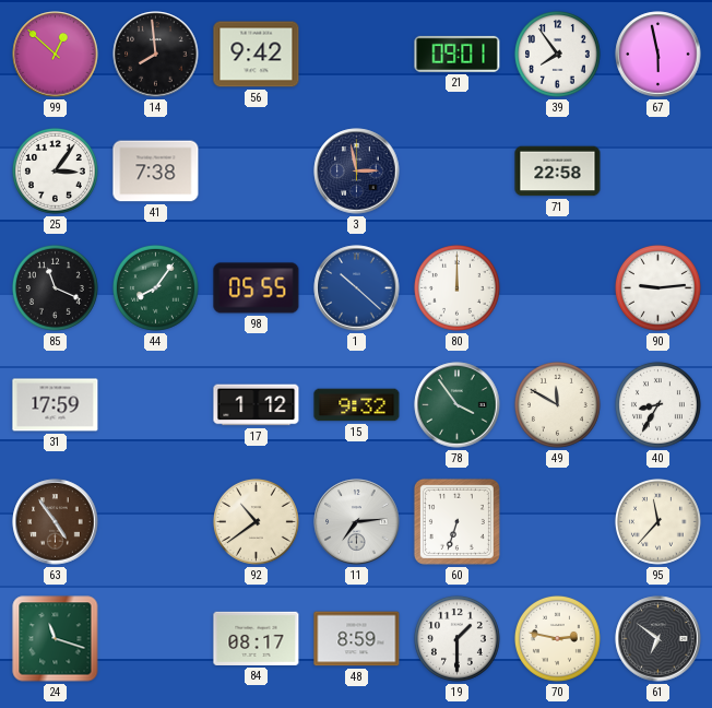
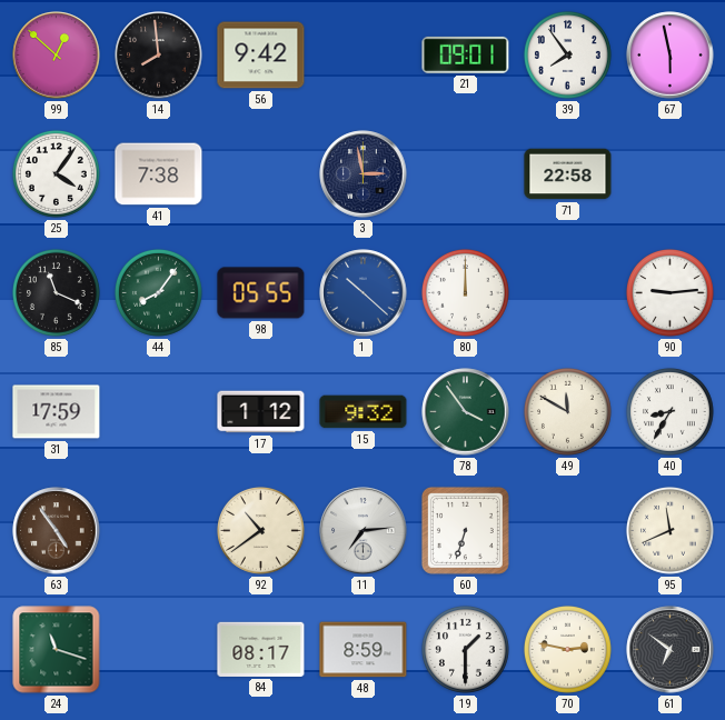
25: 3:06 -> 4:06
95: 11:37 -> 11:41
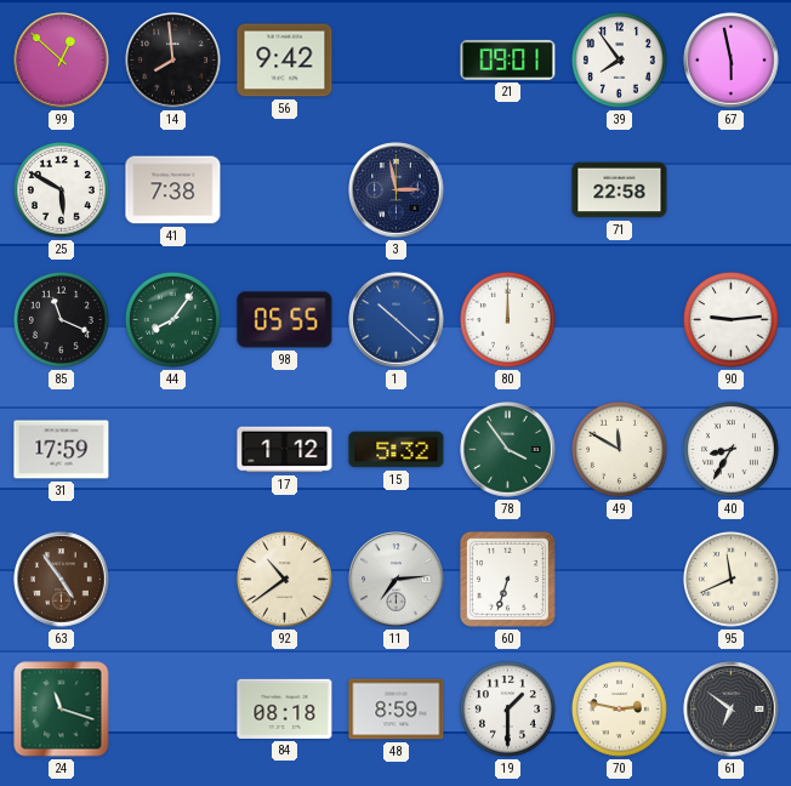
25: 4:06 -> 5:50
15: 9:32 -> 5:32
84: 08:17 -> 08:18
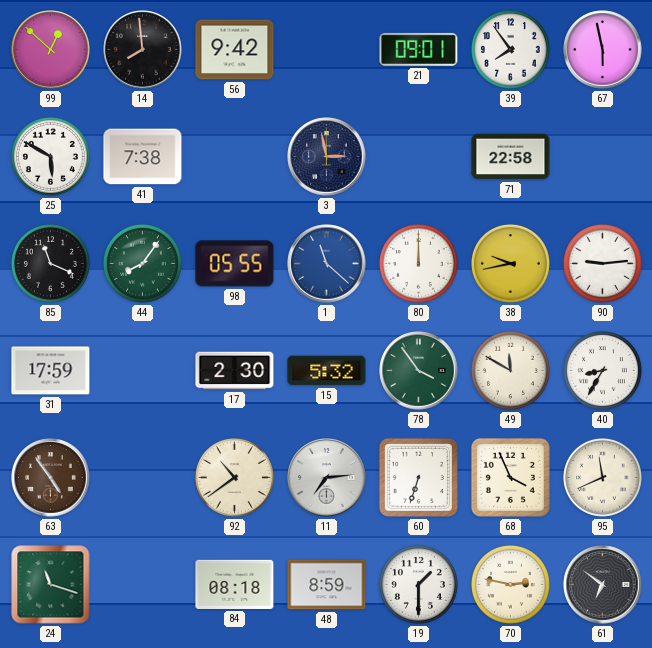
1: 10:22 -> 11:22
38: none -> 9:43
17: 1:12 -> 2:30
68: none -> 3:56
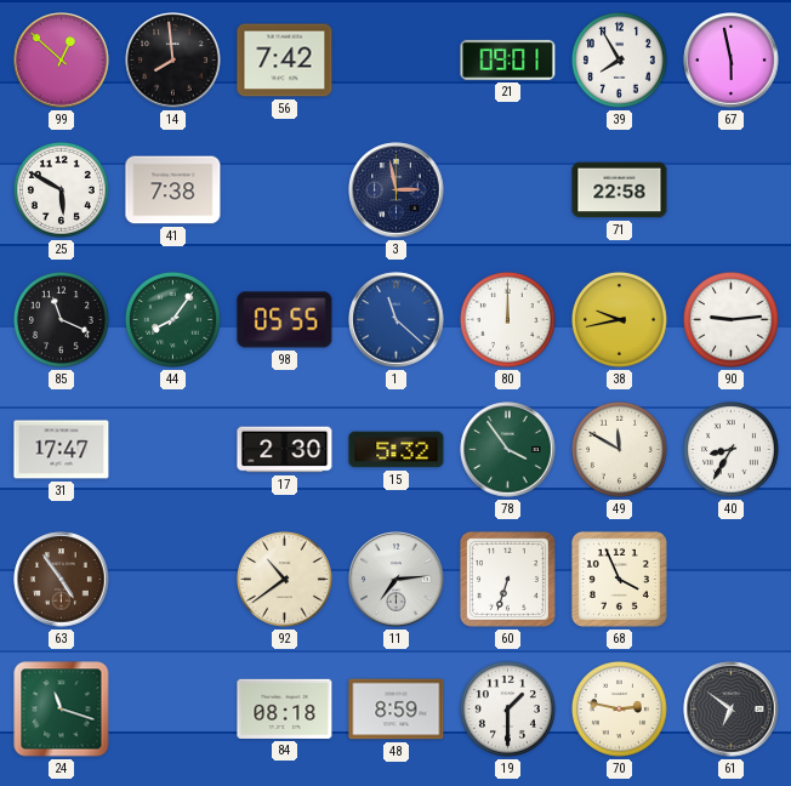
56: 9:42 -> 7:42
39: 7:54 -> 7:55
31: 17:59 -> 17:47
95: 11:41 -> none
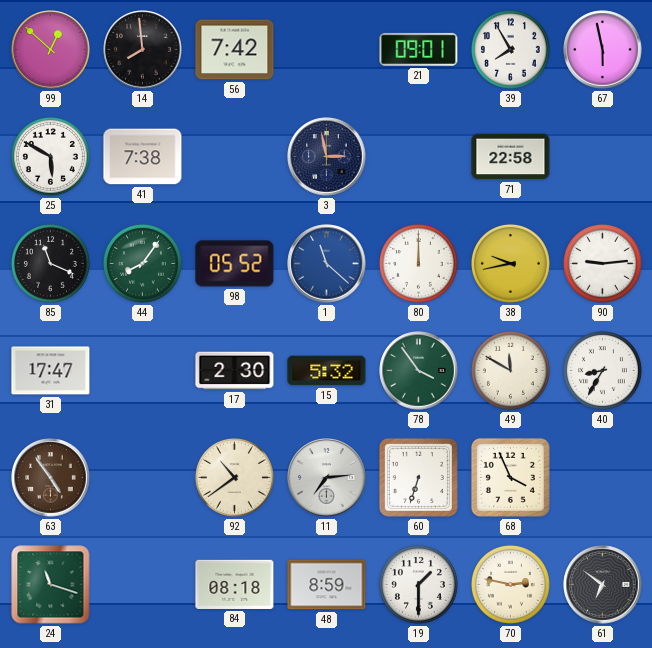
98: 05:55 -> 05:52
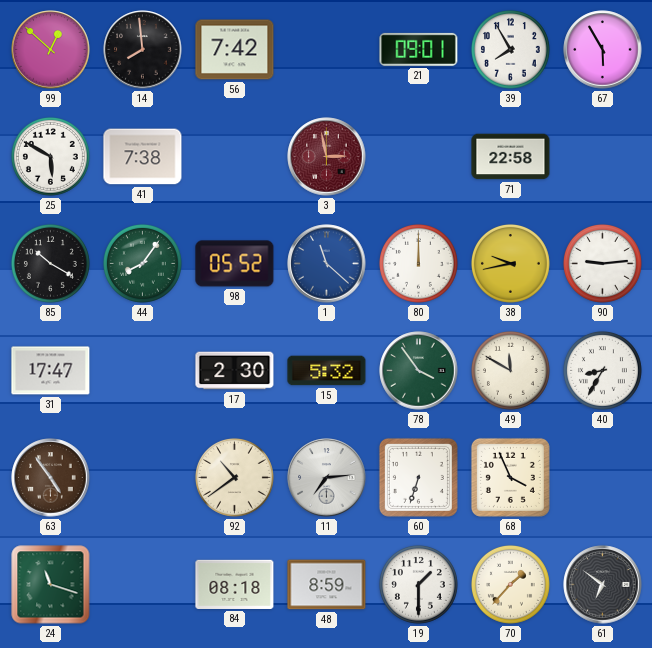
67: 5:58 -> 5:55
3 dial: navy -> burgundy
85: 11:19 -> 10:20
70: 2:47 -> 1:37
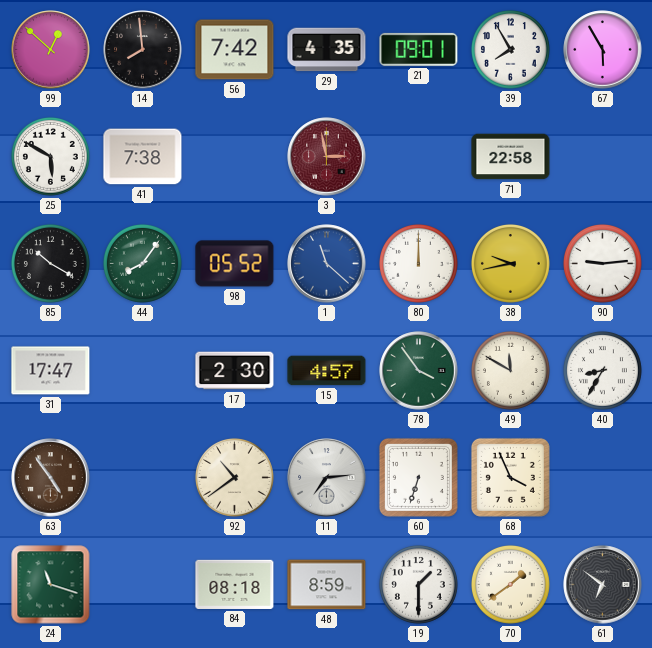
29: none -> 4:35
15: 5:32 -> 4:57
70: 1:37 -> 1:39
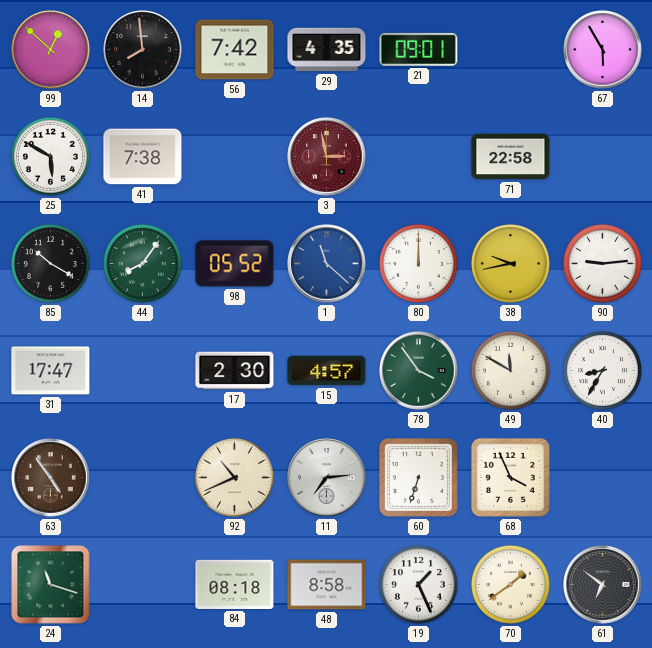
39: 7:55 -> none
92: 10:39 -> 10:41
48: 8:59 -> 8:58
19: 1:30 -> 1:26
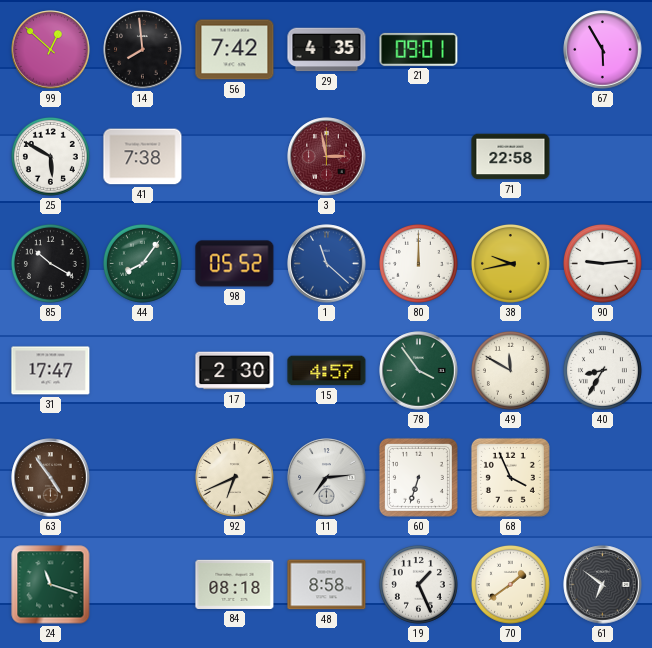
92: 10:41 -> 6:41
